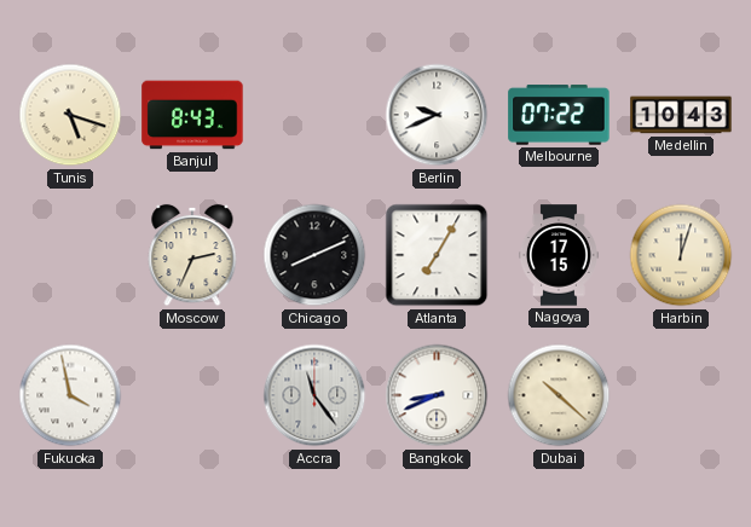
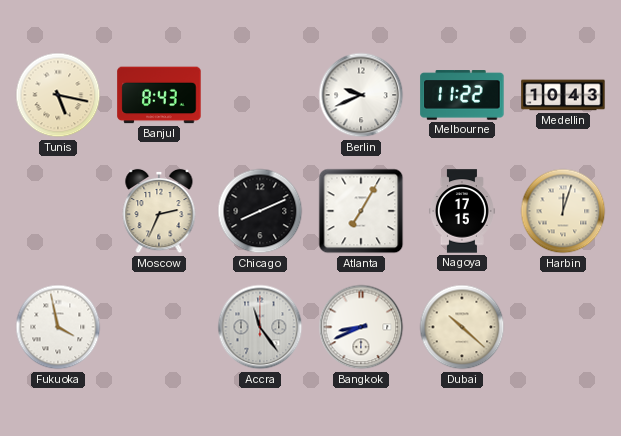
Tunis: 5:18 -> 5:17
Melbourne: 07:22 -> 11:22
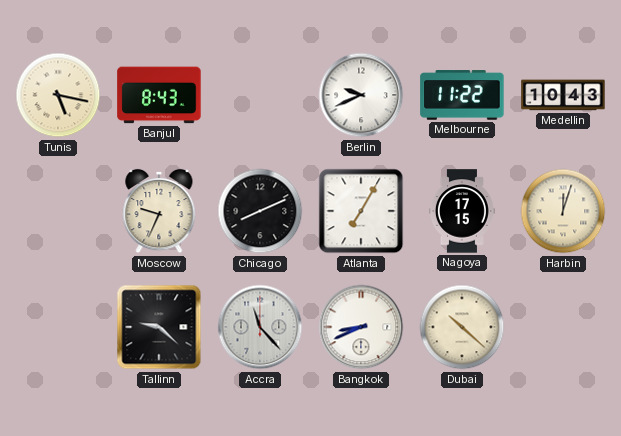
Moscow: 2:34 -> 9:34
Fukuoka: 3:58 -> none
Tallinn: none -> 9:22
Accra: 11:24 -> 11:23
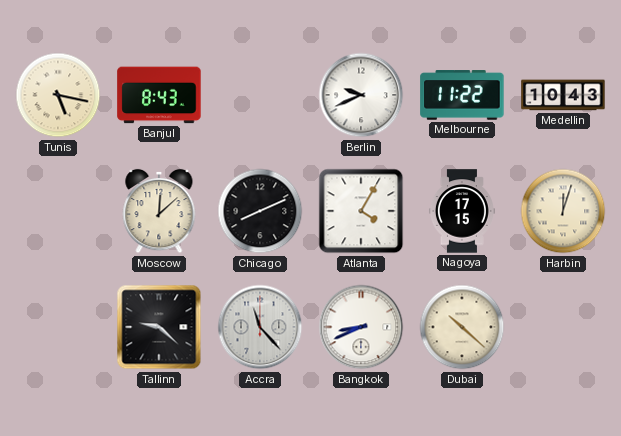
Moscow: 9:34 -> 12:08
Atlanta: 7:05 -> 4:05
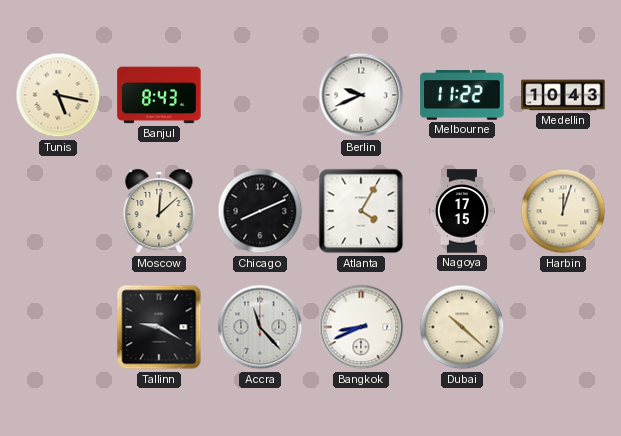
Tallinn: 9:22 -> 9:20
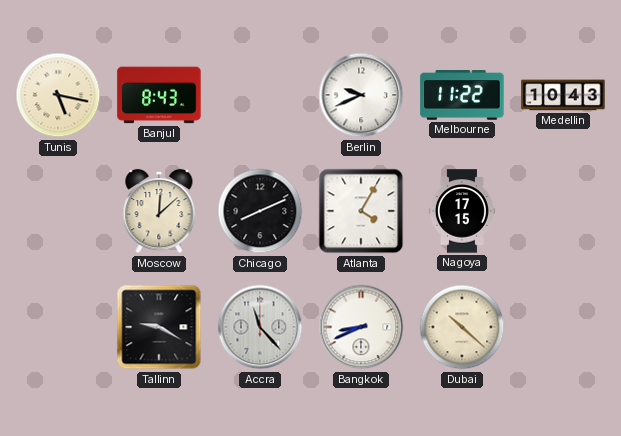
Harbin: 12:03 -> none
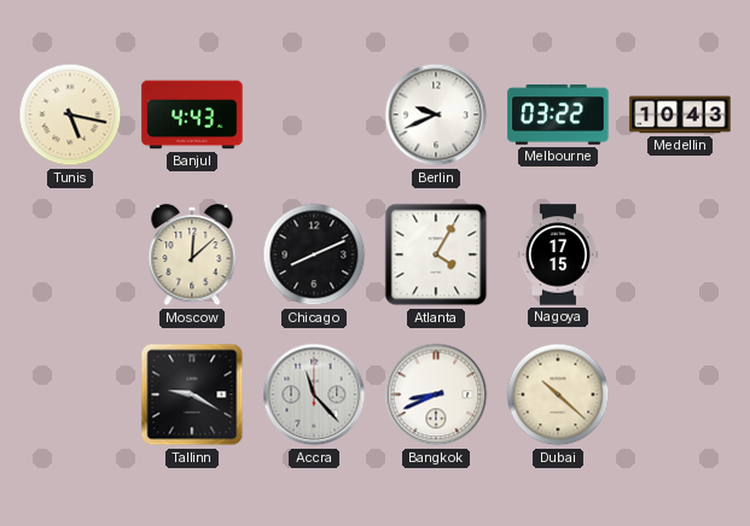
Banjul: 8:43 -> 4:43
Melbourne: 11:22 -> 03:22
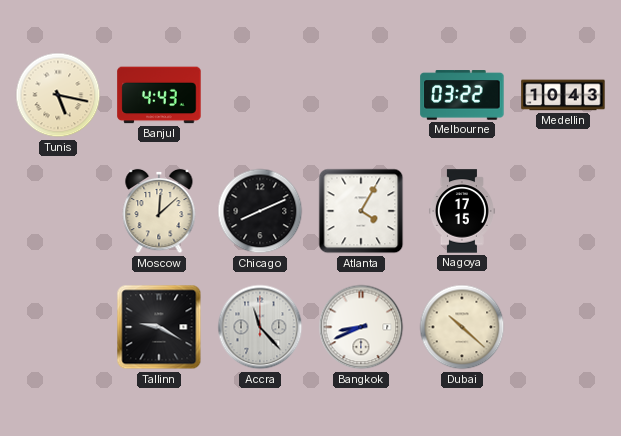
Berlin: 9:41 -> none
